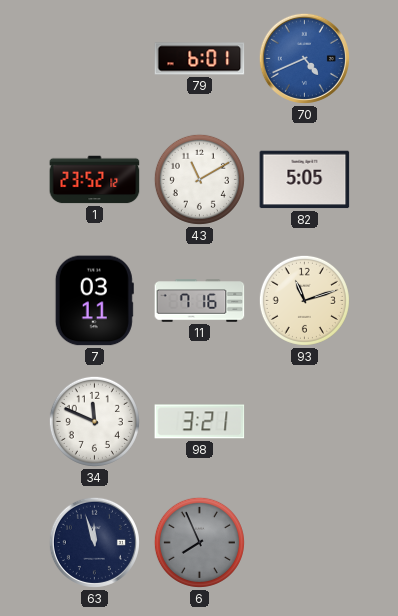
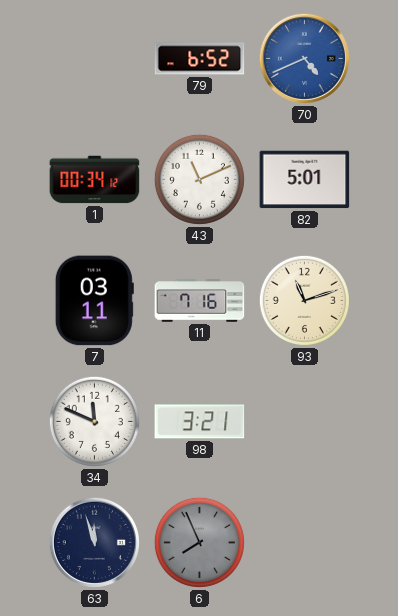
79: 6:01 -> 6:52
1: 23:52 -> 00:34
43: 11:10 -> 11:11
82: 5:05 -> 5:01
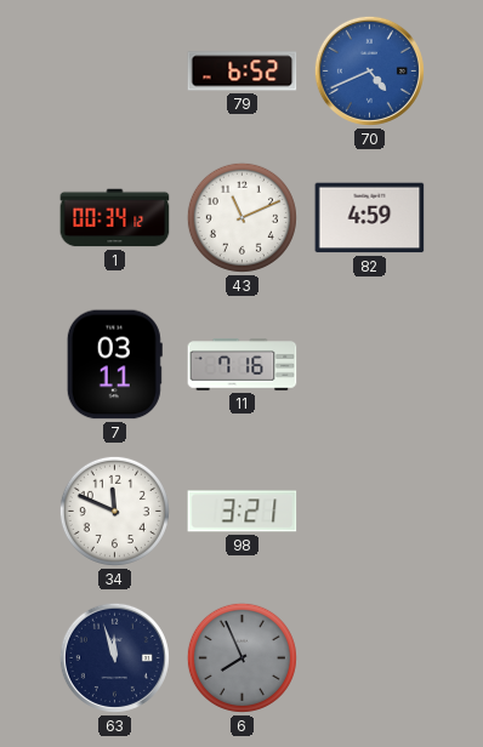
82: 5:01 -> 4:59
93: 11:12 -> none
